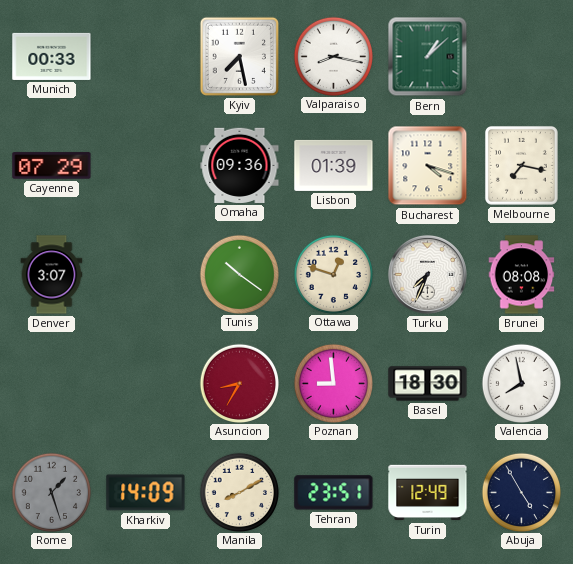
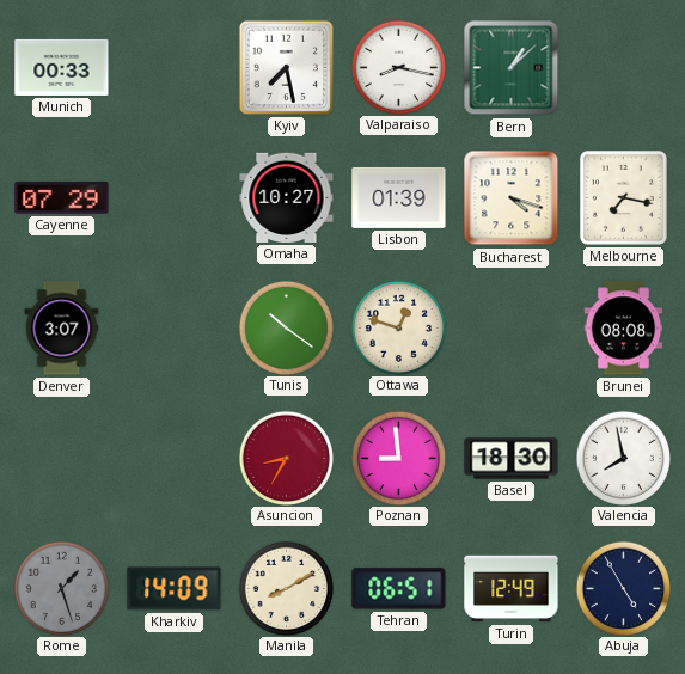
Omaha: 09:36 -> 10:27
Turku: 7:34 -> none
Tehran: 23:51 -> 06:51
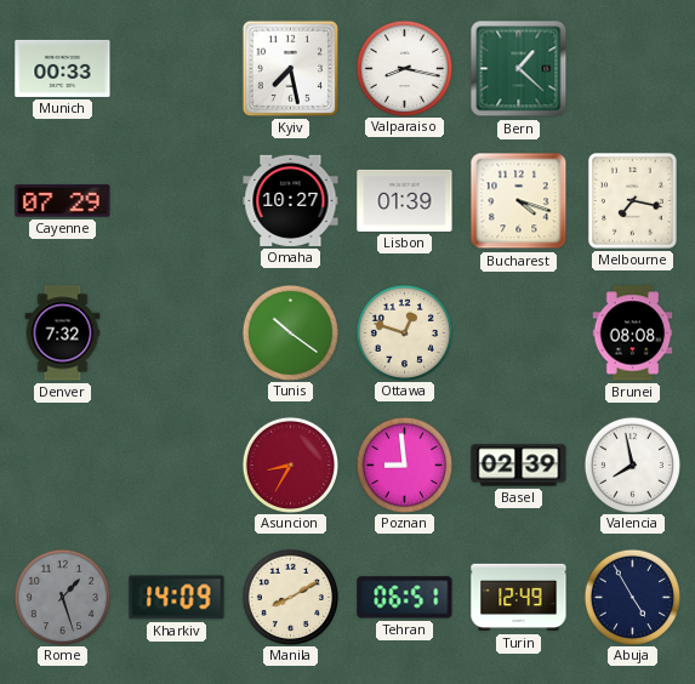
Bern: 1:08 -> 1:22
Denver: 3:07 -> 7:32
Basel: 18:30 -> 02:39
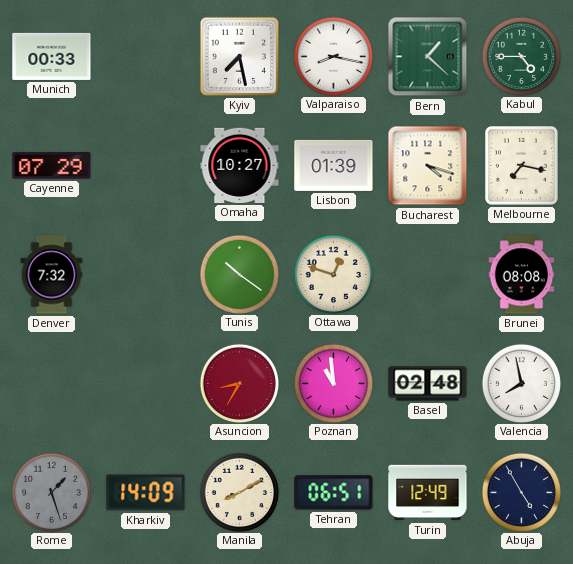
Kabul: none -> 4:45
Poznan: 8:59 -> 10:59
Basel: 02:39 -> 02:48
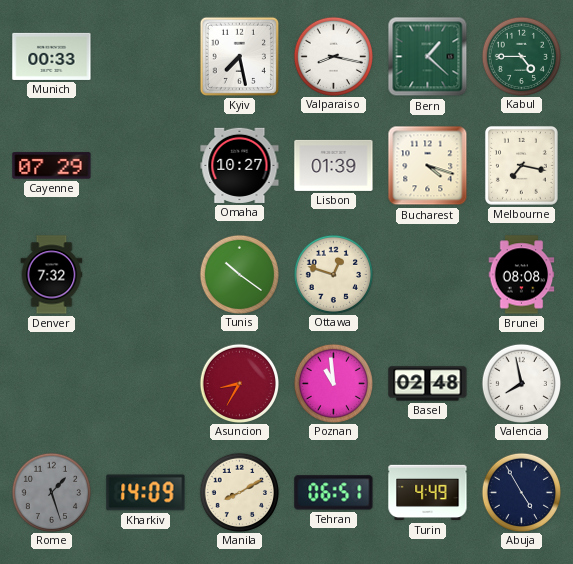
Turin: 12:49 -> 4:49
